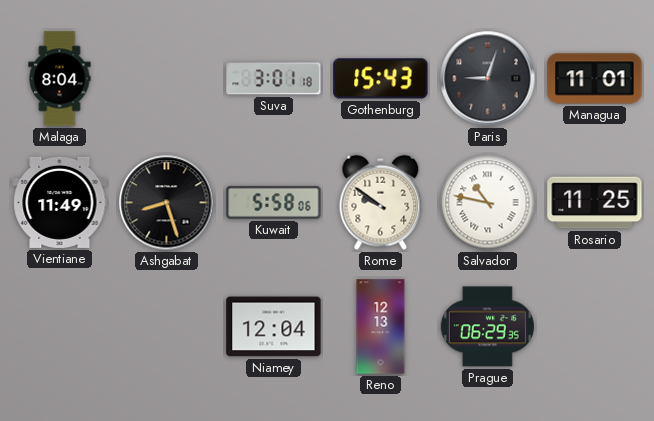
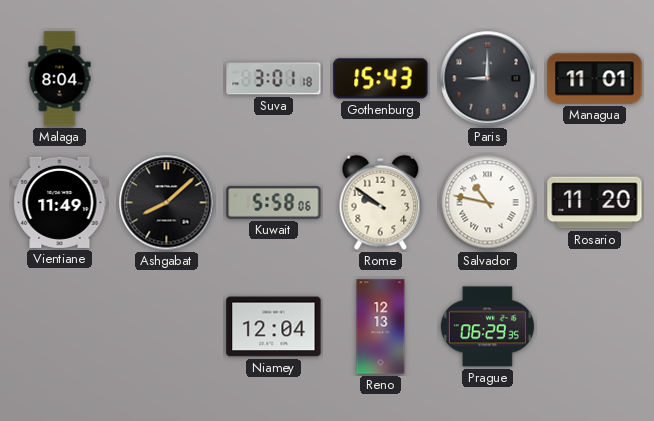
Paris: 9:03 -> 9:00
Ashgabat: 8:27 -> 8:08
Rosario: 11:25 -> 11:20
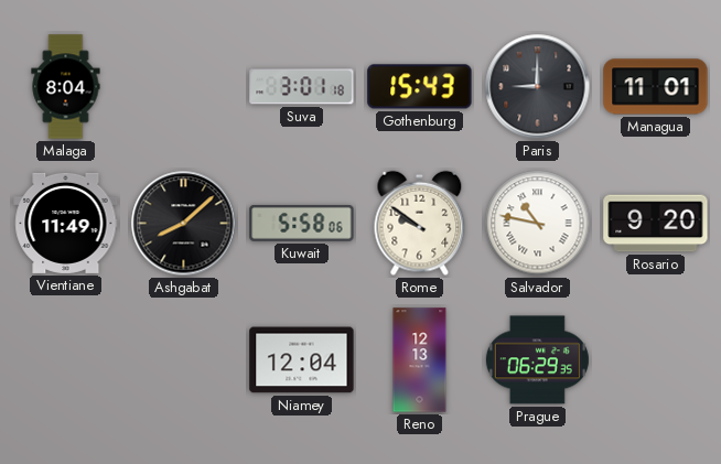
Rosario: 11:20 -> 9:20
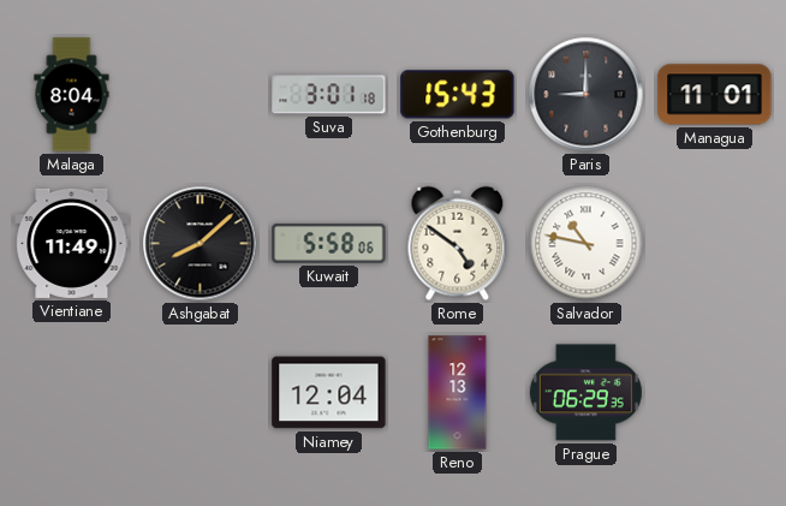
Rome: 9:51 -> 4:51
Rosario: 9:20 -> none
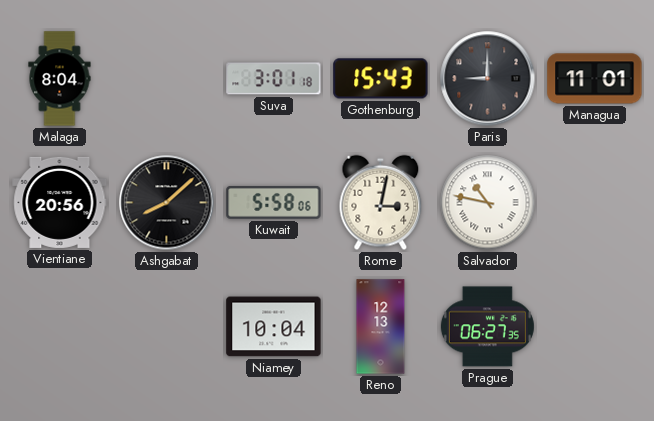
Vientiane: 11:49 -> 20:56
Rome: 4:51 -> 3:02
Niamey: 12:04 -> 10:04
Prague: 06:29 -> 06:27
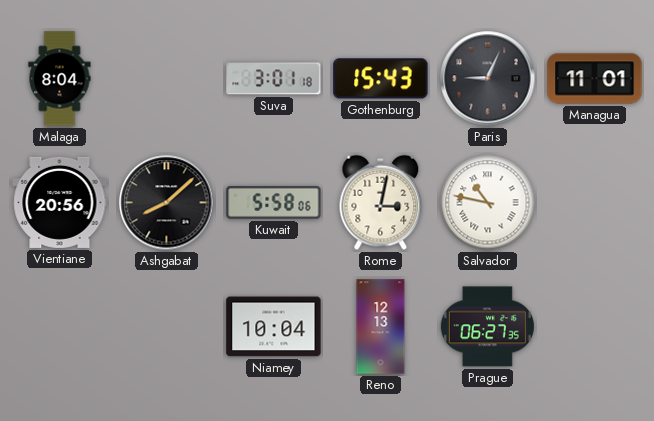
Paris: 9:00 -> 9:04
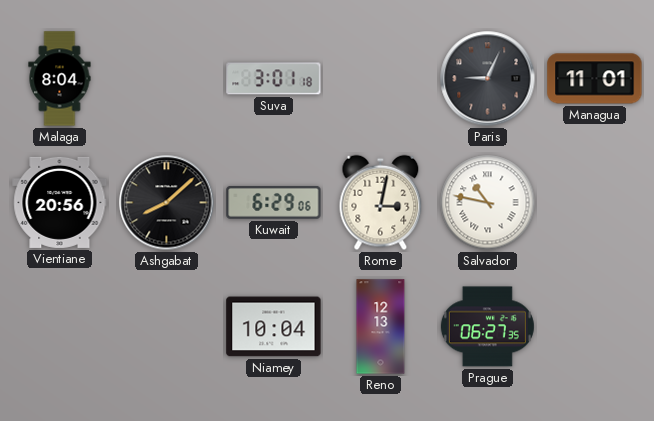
Gothenburg: 15:43 -> none
Kuwait: 5:58 -> 6:29
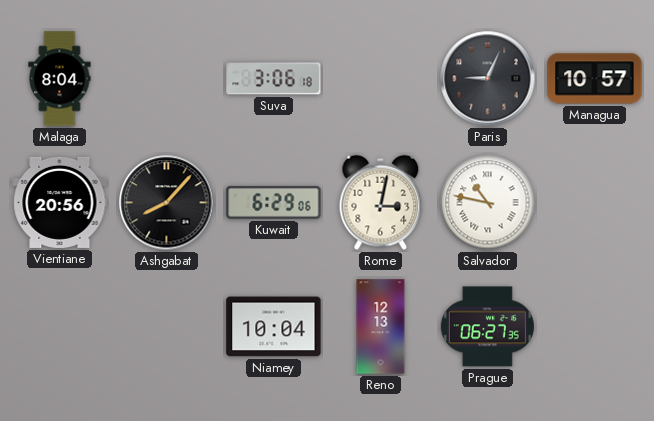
Suva: 3:01 -> 3:06
Managua: 11:01 -> 10:57
Ashgabat: 8:08 -> 8:07
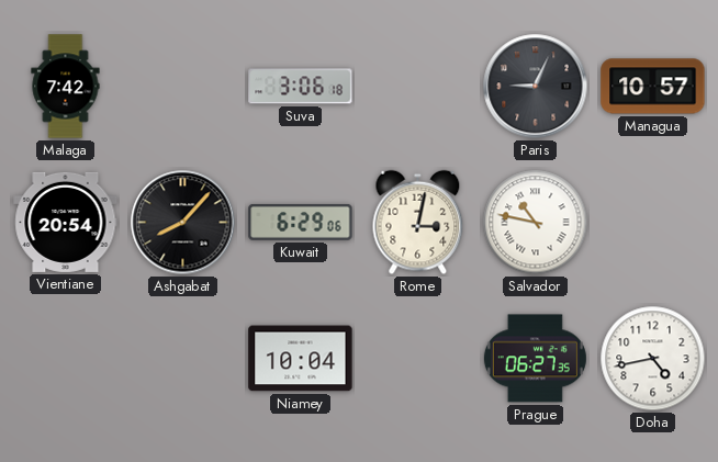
Malaga: 8:04 -> 7:42
Vientiane: 20:56 -> 20:54
Reno: 12:13 -> none
Doha: none -> 4:43
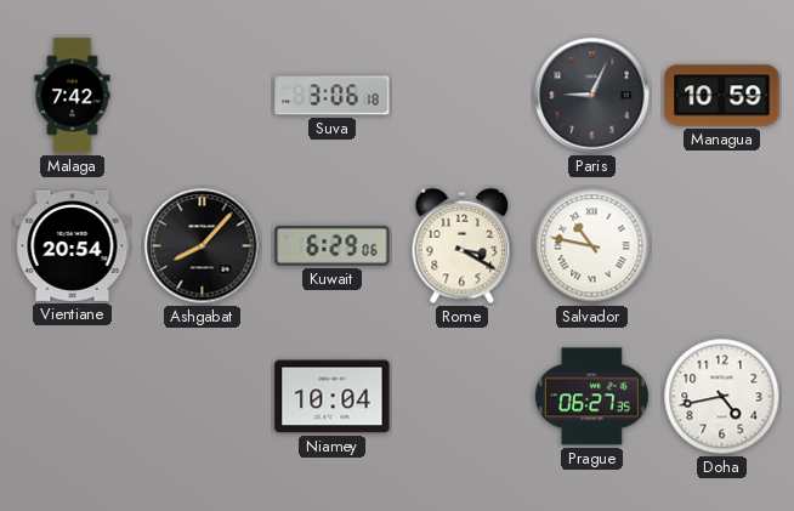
Managua: 10:57 -> 10:59
Rome: 3:02 -> 3:20
